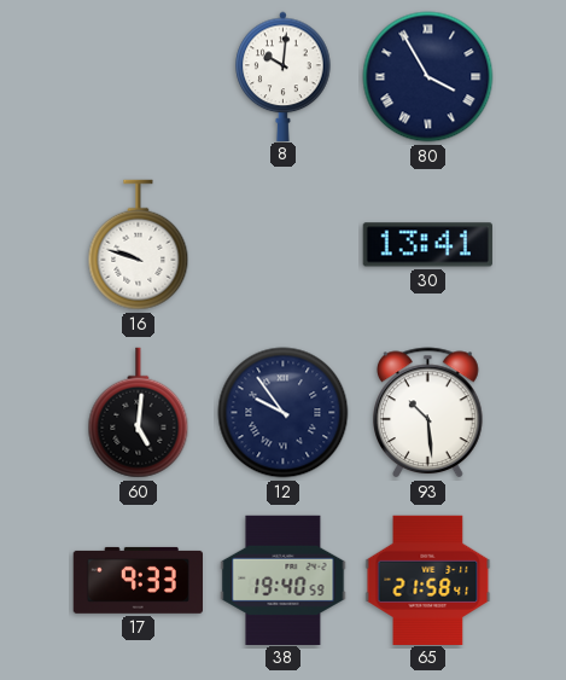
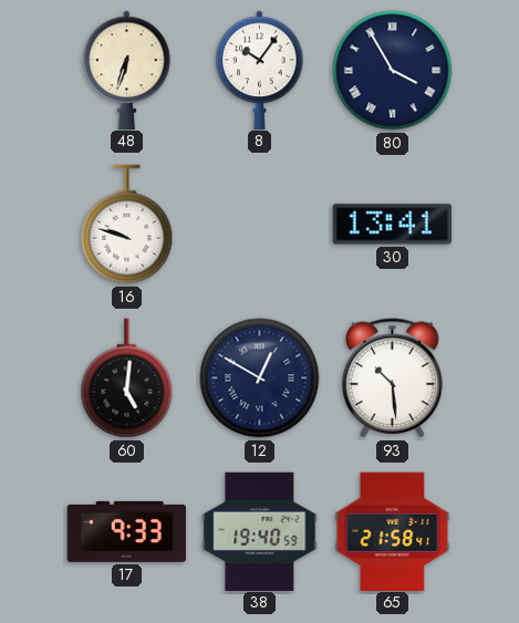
48: none -> 6:33
8: 10:01 -> 10:06
12: 9:54 -> 12:50
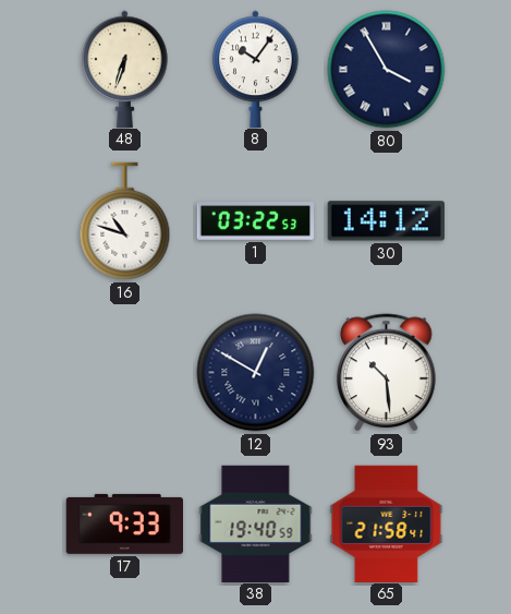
16: 9:48 -> 10:48
1: none -> 03:22
30: 13:41 -> 14:12
60: 5:01 -> none
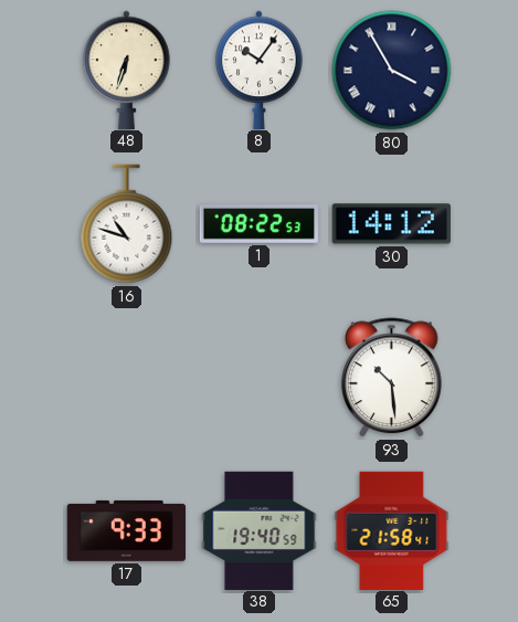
1: 03:22 -> 08:22
12: 12:50 -> none
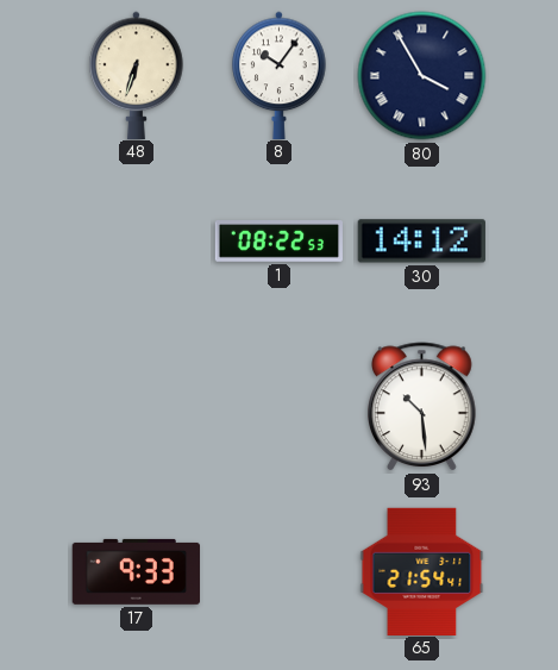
16: 10:48 -> none
38: 19:40 -> none
65: 21:58 -> 21:54
